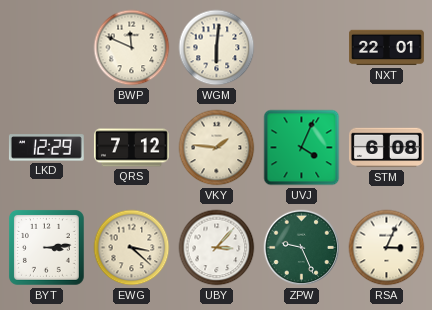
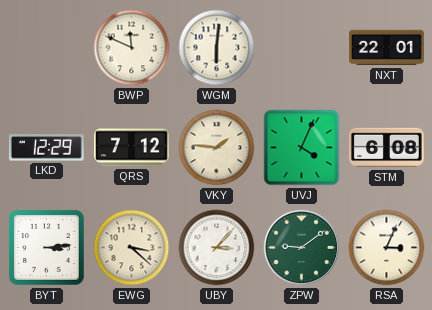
ZPW: 9:26 -> 9:09
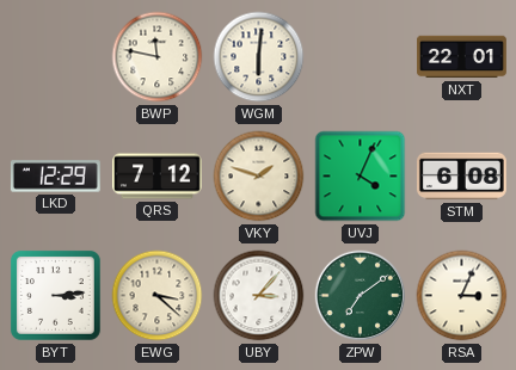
BWP: 11:49 -> 11:47
VKY: 1:46 -> 1:48
ZPW: 9:09 -> 7:09
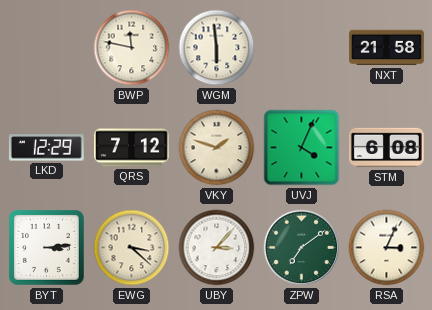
WGM: 6:01 -> 5:59
NXT: 22:01 -> 21:58
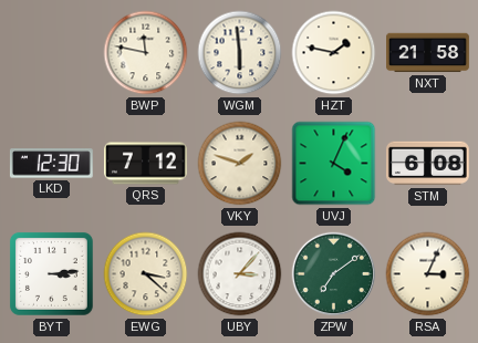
HZT: none -> 1:47
LKD: 12:29 -> 12:30
